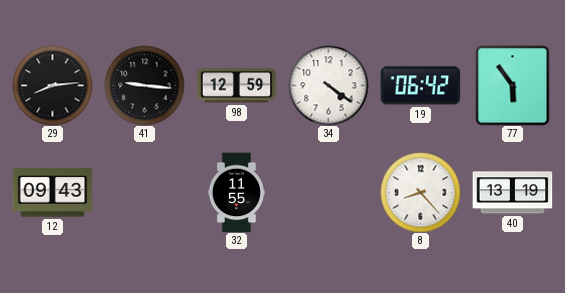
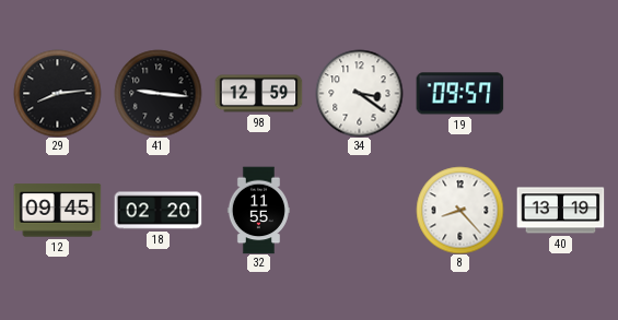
34: 4:21 -> 3:21
19: 06:42 -> 09:57
77: 5:54 -> none
12: 09:43 -> 09:45
18: none -> 02:20
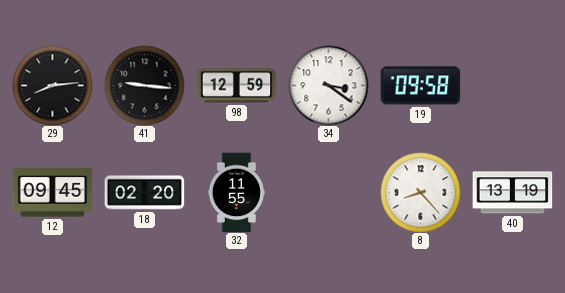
19: 09:57 -> 09:58
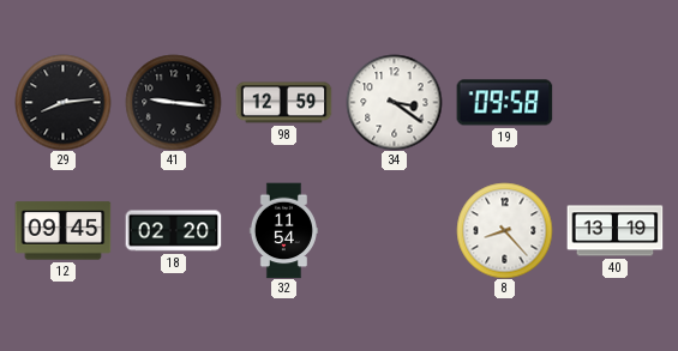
32: 11:55 -> 11:54
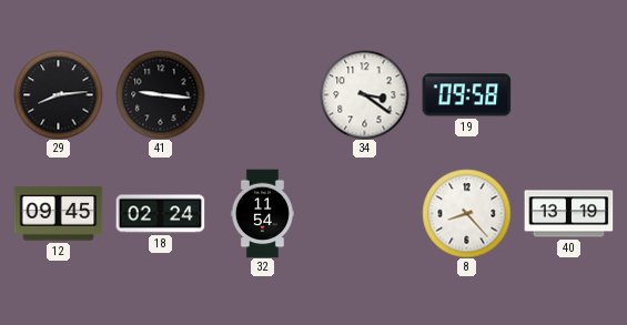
98: 12:59 -> none
18: 02:20 -> 02:24
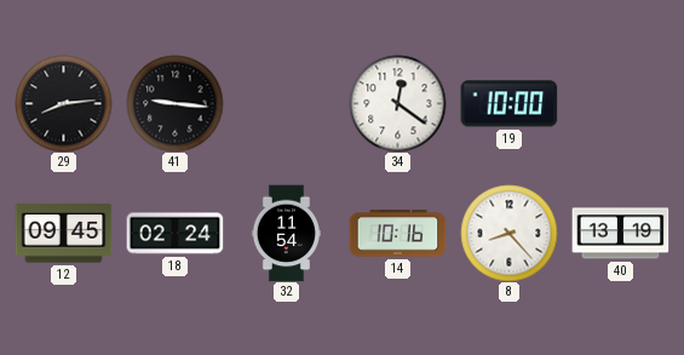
34: 3:21 -> 12:21
19: 09:58 -> 10:00
14: none -> 10:16
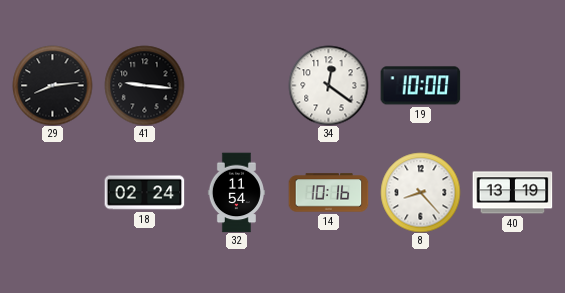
12: 09:45 -> none
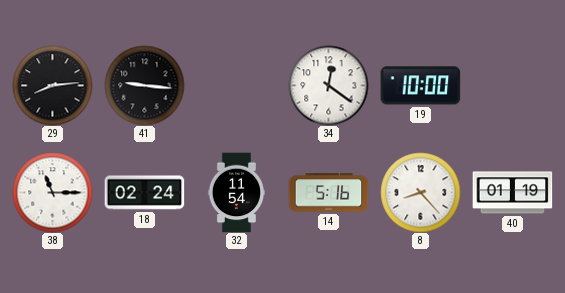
38: none -> 11:15
14: 10:16 -> 5:16
40: 13:19 -> 01:19
